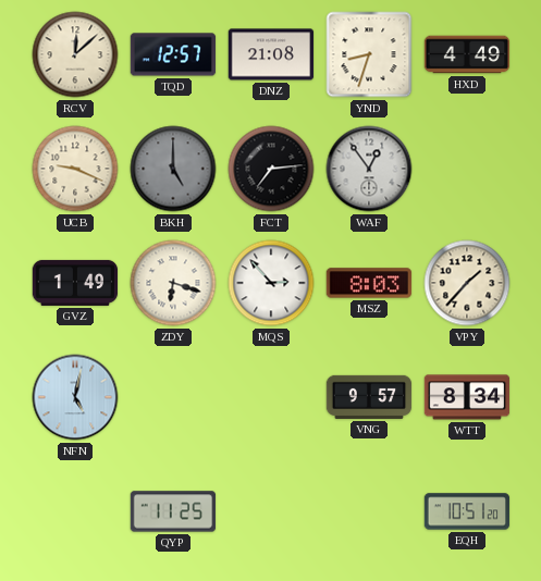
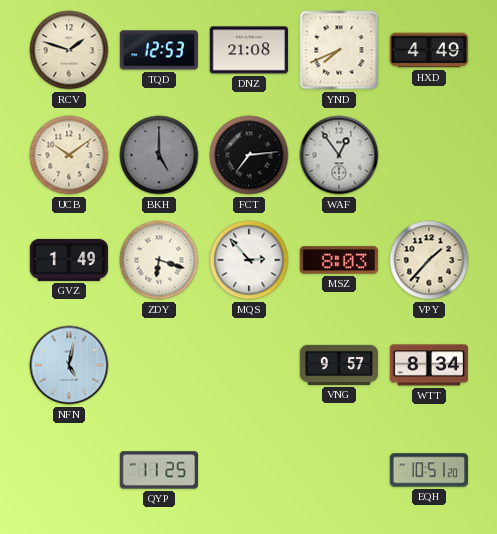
RCV: 12:08 -> 1:48
TQD: 12:57 -> 12:53
YND: 8:33 -> 7:41
UCB: 9:19 -> 10:09
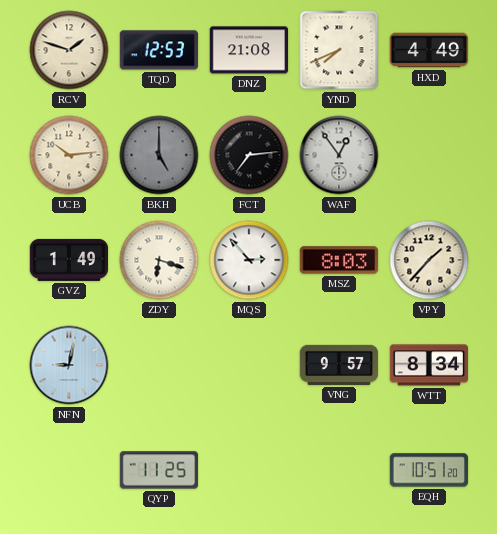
UCB: 10:09 -> 10:14
NFN: 5:02 -> 9:02
